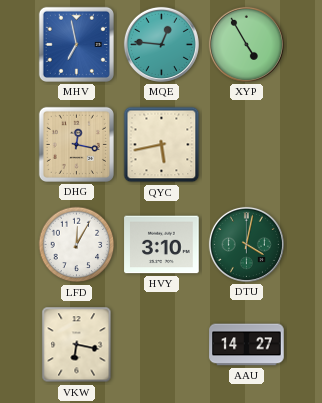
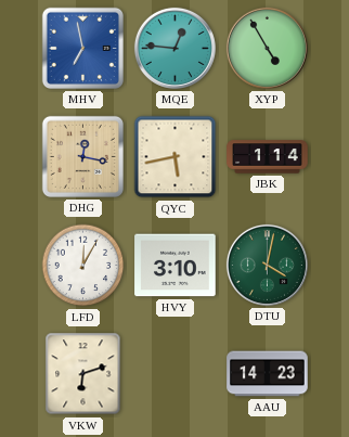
JBK: none -> 1:14
VKW: 6:17 -> 6:12
AAU: 14:27 -> 14:23
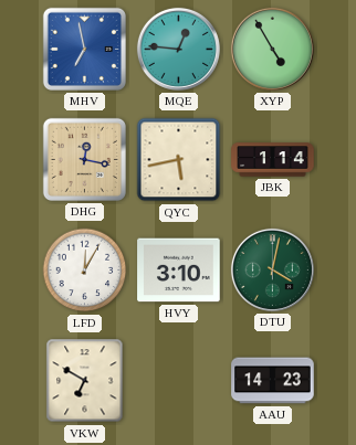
VKW: 6:12 -> 6:50
